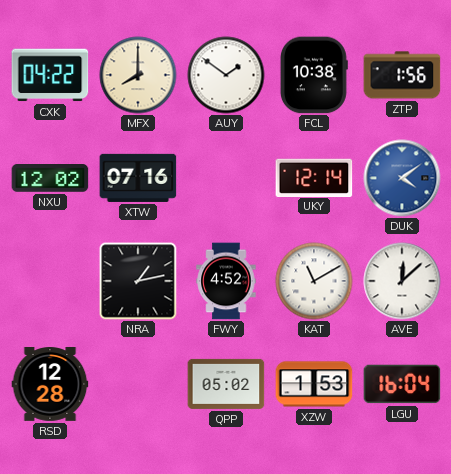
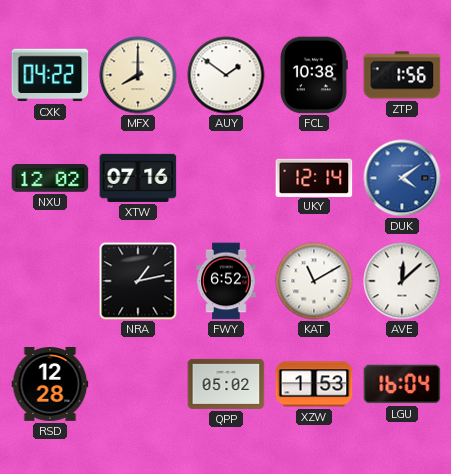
FWY: 4:52 -> 6:52
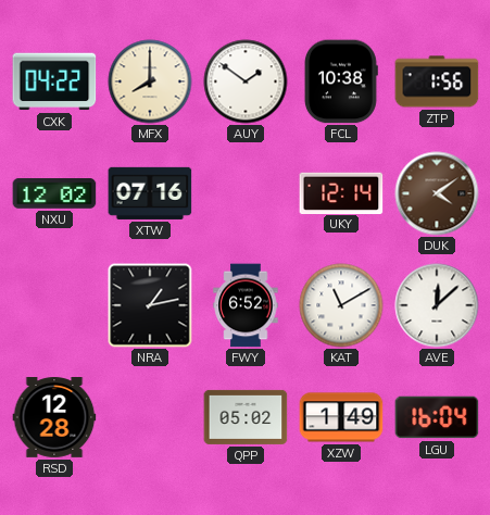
DUK dial: blue -> brown
XZW: 1:53 -> 1:49
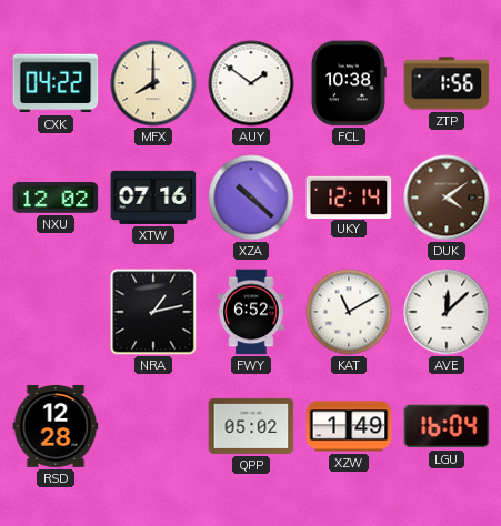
XZA: none -> 10:22
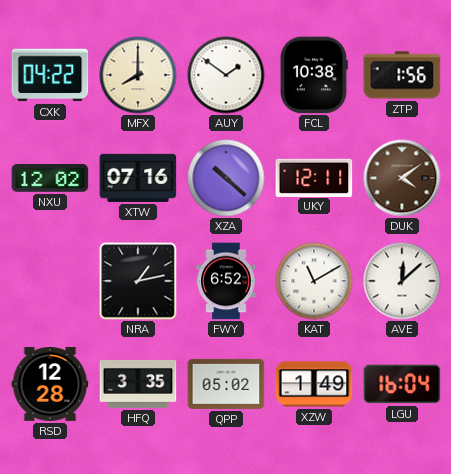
UKY: 12:14 -> 12:11
HFQ: none -> 3:35
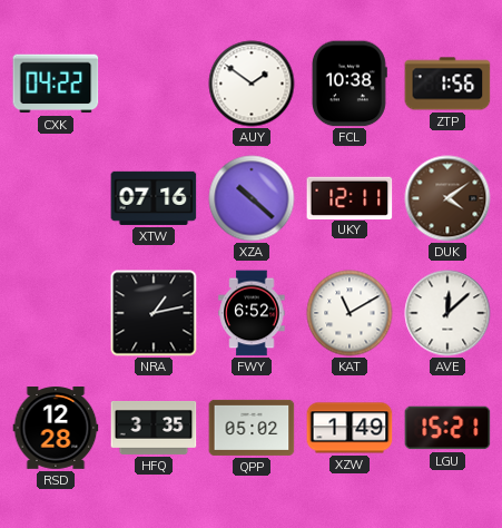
MFX: 8:00 -> none
NXU: 12:02 -> none
LGU: 16:04 -> 15:21
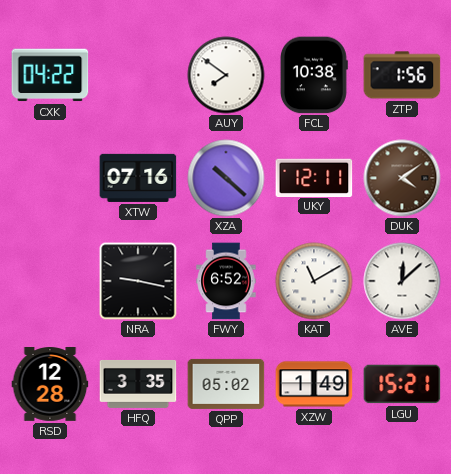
AUY: 1:51 -> 7:51
NRA: 1:13 -> 9:17
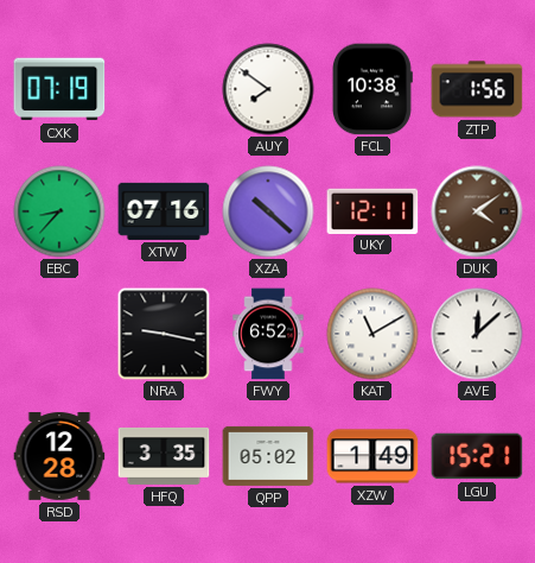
CXK: 04:22 -> 07:19
EBC: none -> 8:37
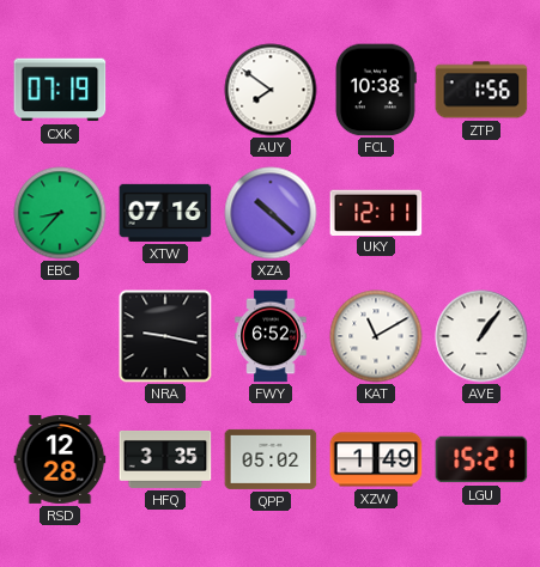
DUK: 4:09 -> none
AVE: 12:08 -> 1:06
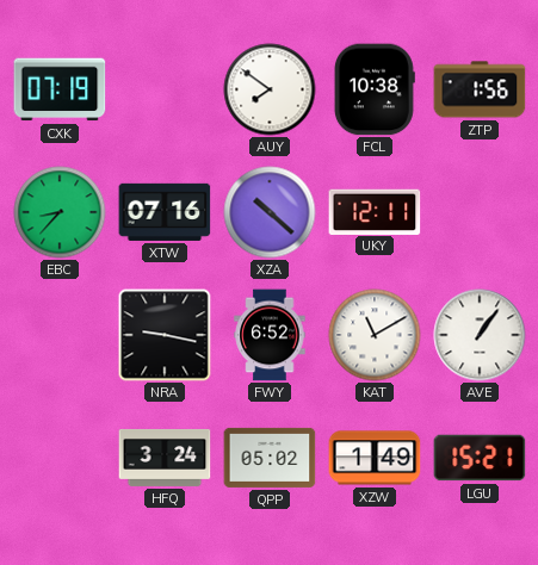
RSD: 12:28 -> none
HFQ: 3:35 -> 3:24
